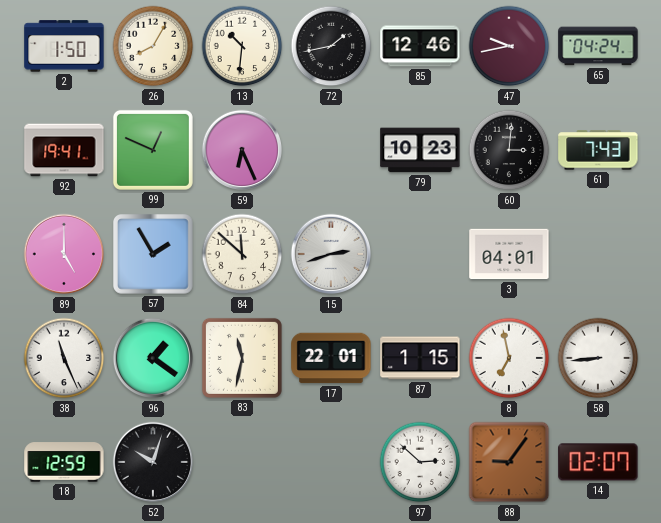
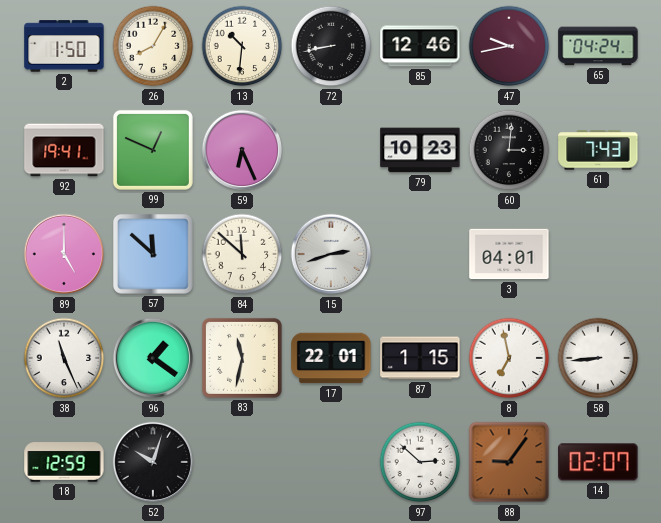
72: 1:43 -> 8:43
57: 1:55 -> 11:52
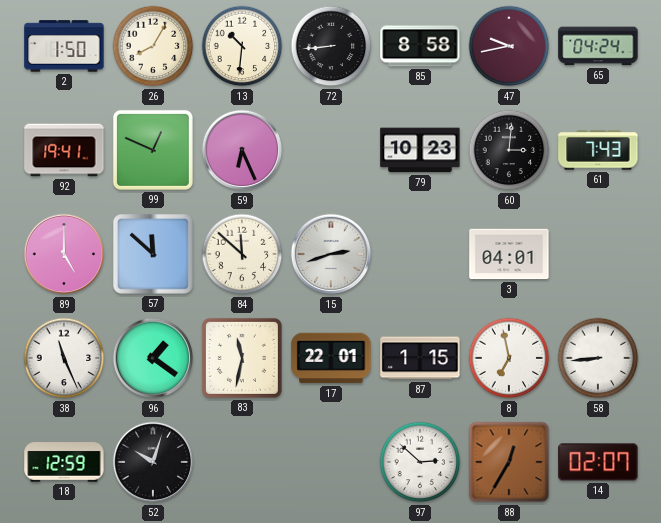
72: 8:43 -> 8:44
85: 12:46 -> 8:58
88: 9:06 -> 12:35
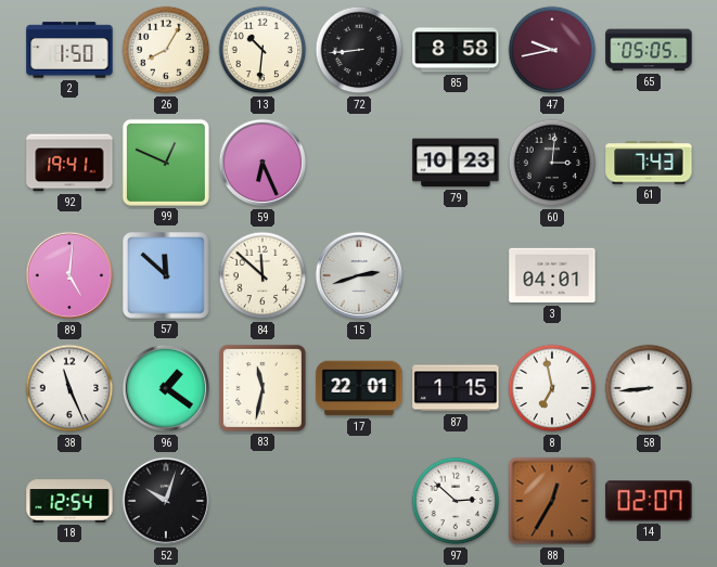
65: 04:24 -> 05:05
89: 5:00 -> 5:01
18: 12:59 -> 12:54
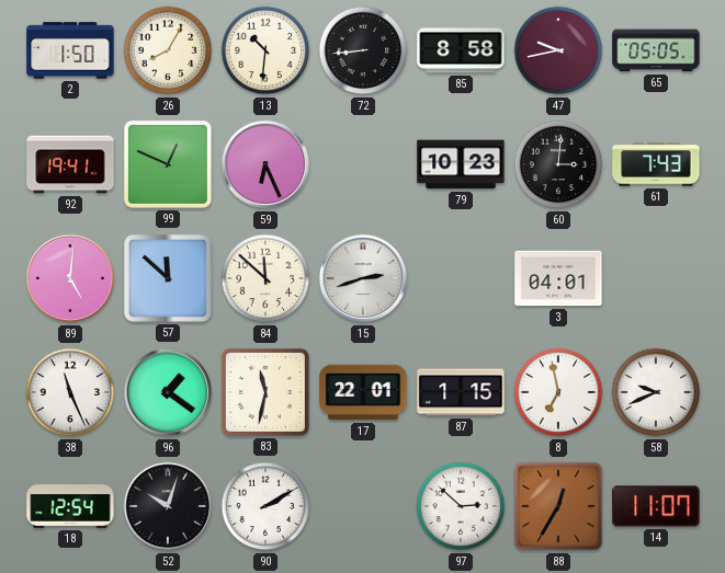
58: 8:44 -> 9:41
90: none -> 2:10
14: 02:07 -> 11:07
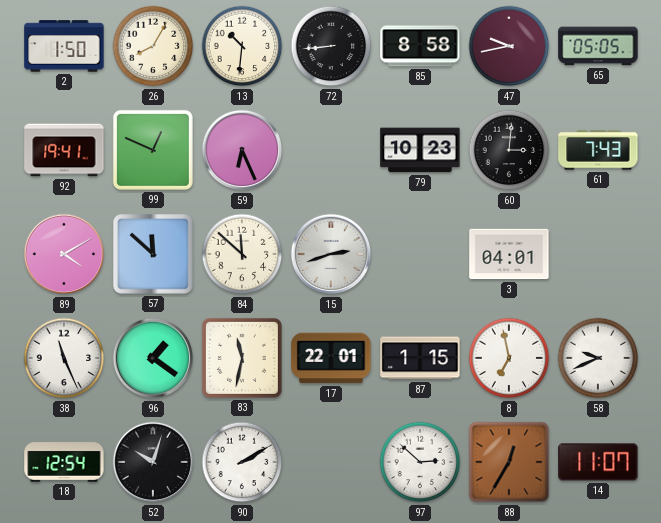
89: 5:01 -> 4:10
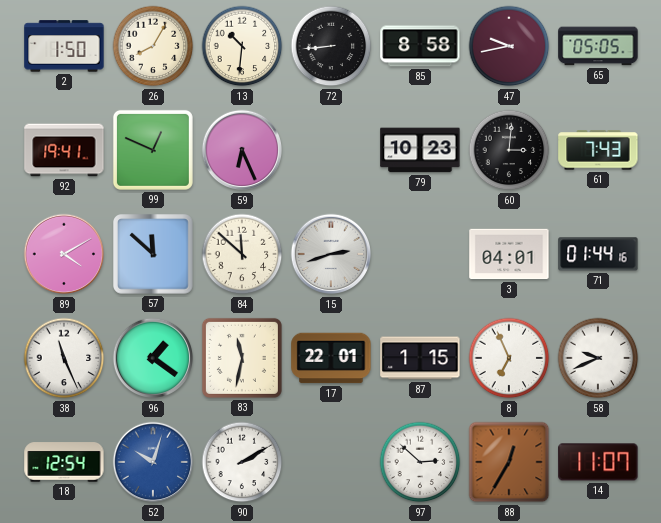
71: none -> 01:44
8: 6:58 -> 6:56
52 dial: black -> blue
